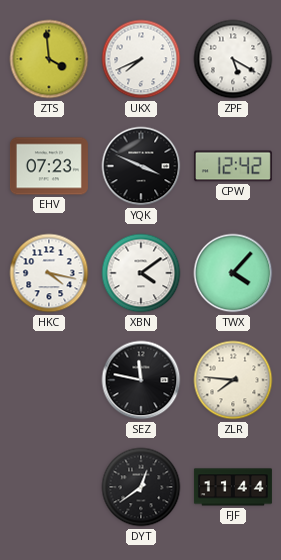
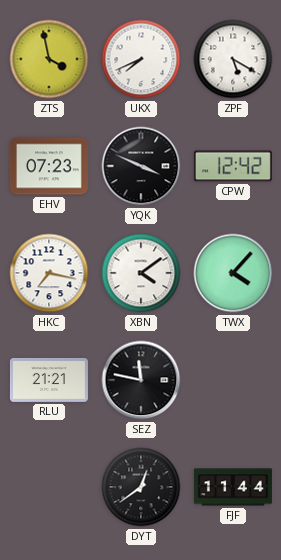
ZTS: 3:59 -> 3:58
HKC: 4:17 -> 7:17
RLU: none -> 21:21
ZLR: 7:46 -> none
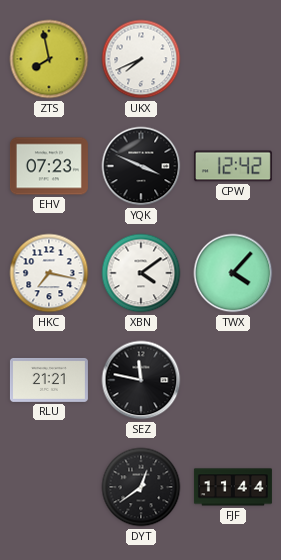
ZTS: 3:58 -> 7:58
ZPF: 5:20 -> none
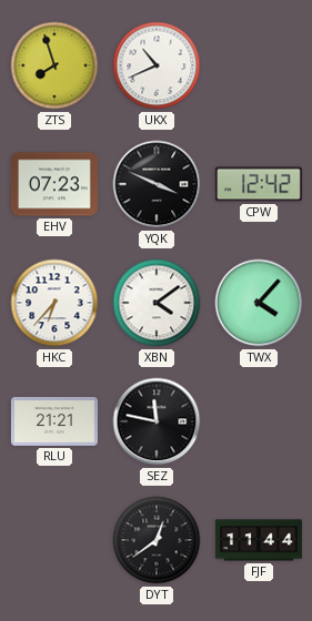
ZTS: 7:58 -> 7:57
UKX: 7:41 -> 10:41
HKC: 7:17 -> 6:37
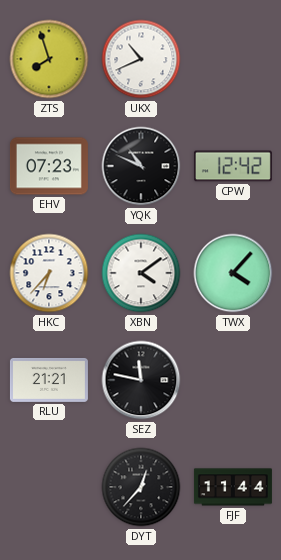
YQK: 3:49 -> 10:49
DYT: 12:39 -> 12:37
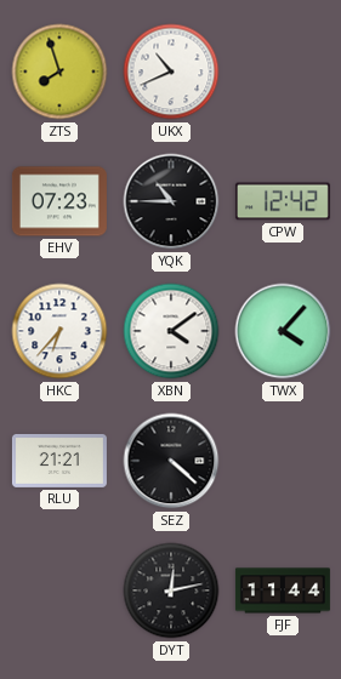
YQK: 10:49 -> 10:45
SEZ: 11:47 -> 4:22
DYT: 12:37 -> 12:13
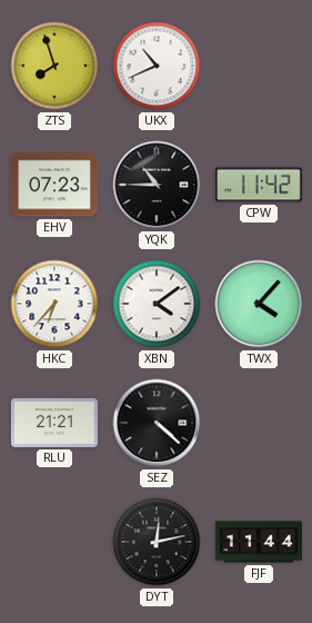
CPW: 12:42 -> 11:42
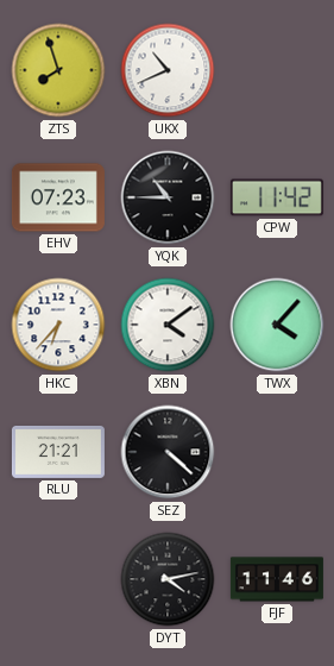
DYT: 12:13 -> 4:13
FJF: 11:44 -> 11:46
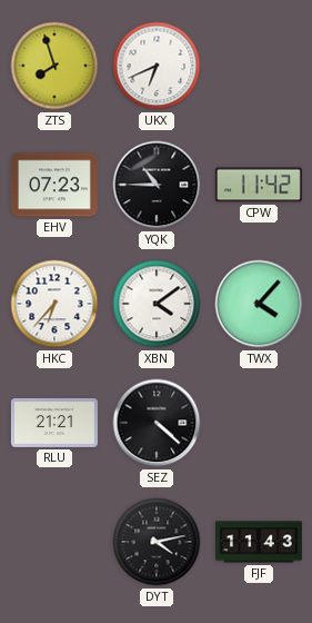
UKX: 10:41 -> 6:41
FJF: 11:46 -> 11:43
